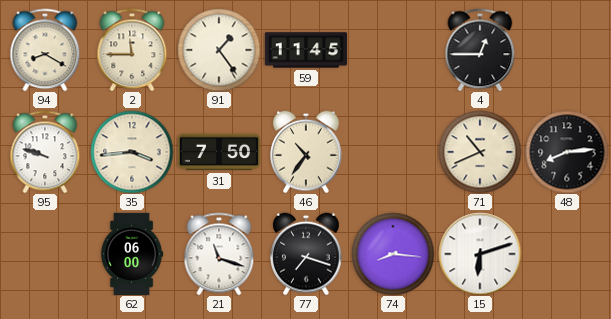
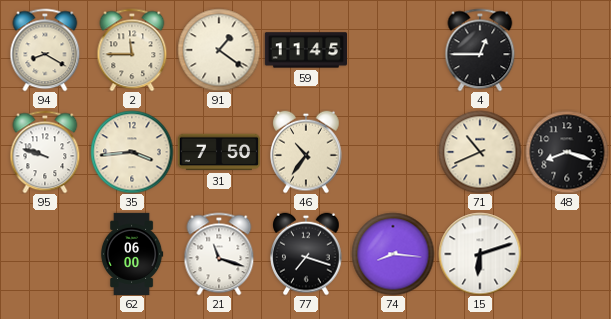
91: 1:24 -> 1:21
48: 8:14 -> 8:18
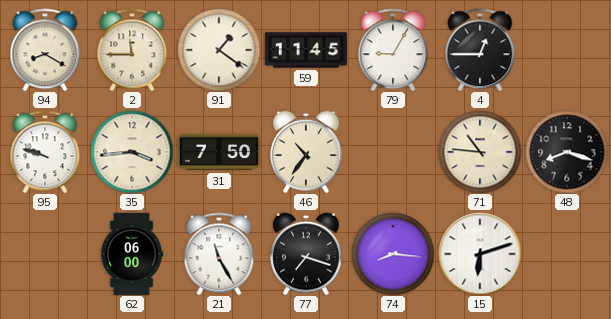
79: none -> 9:05
71: 10:41 -> 10:46
21: 11:18 -> 11:25
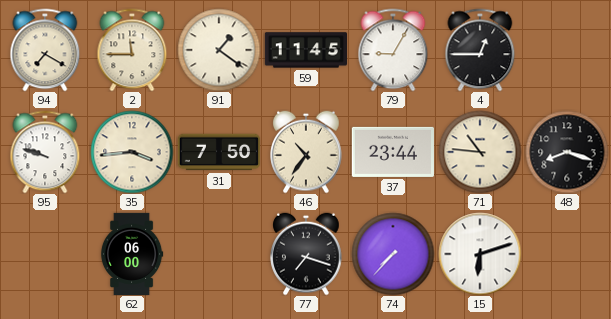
94: 8:20 -> 7:20
37: none -> 23:44
21: 11:25 -> none
74: 8:16 -> 7:37
